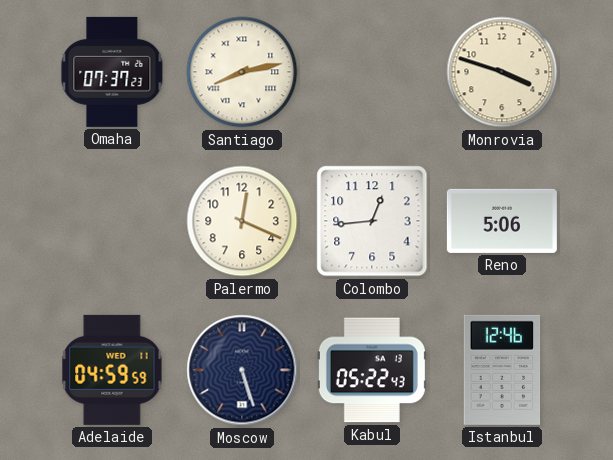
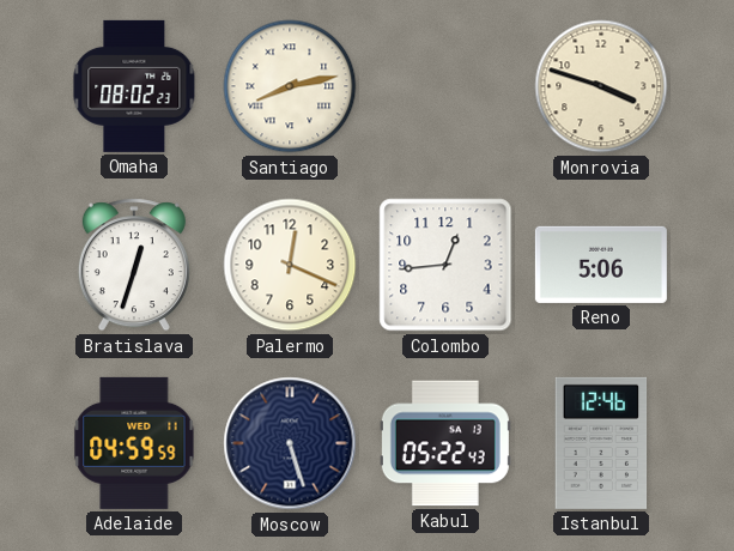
Omaha: 07:37 -> 08:02
Bratislava: none -> 12:33
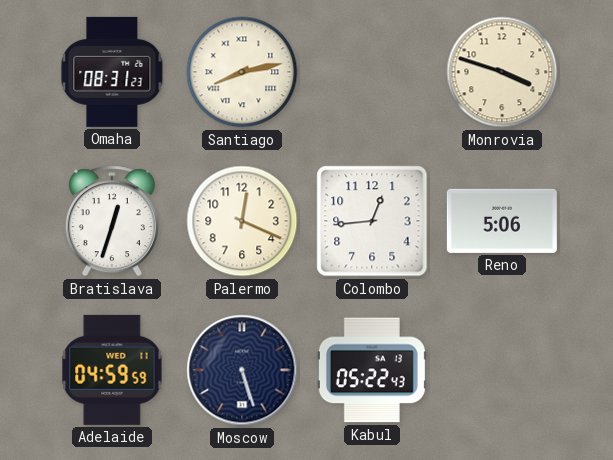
Omaha: 08:02 -> 08:31
Istanbul: 12:46 -> none
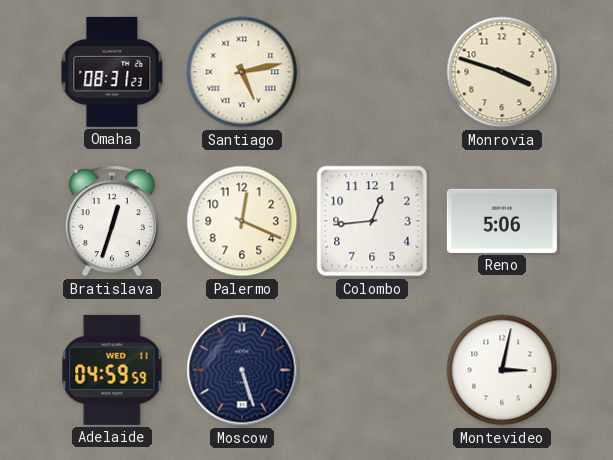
Santiago: 8:13 -> 5:13
Kabul: 05:22 -> none
Montevideo: none -> 3:02
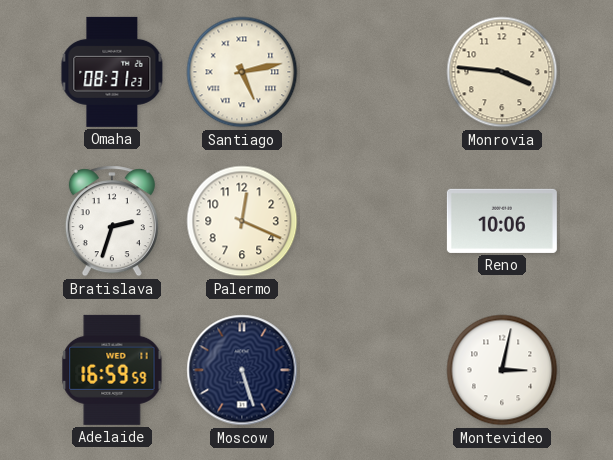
Monrovia: 3:48 -> 3:46
Bratislava: 12:33 -> 2:33
Colombo: 12:44 -> none
Reno: 5:06 -> 10:06
Adelaide: 04:59 -> 16:59
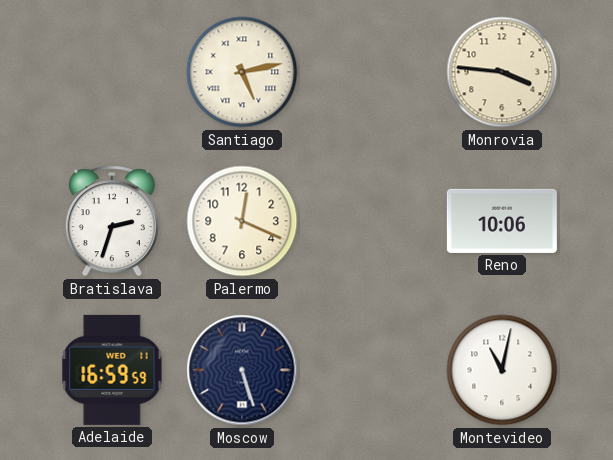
Omaha: 08:31 -> none
Montevideo: 3:02 -> 11:02
